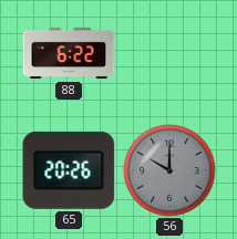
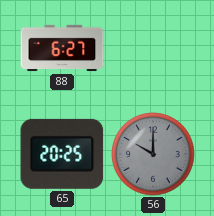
88: 6:22 -> 6:27
65: 20:26 -> 20:25
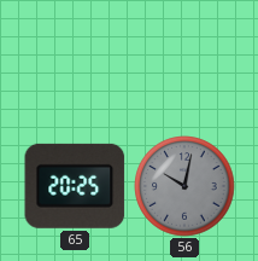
88: 6:27 -> none
56: 10:00 -> 10:02
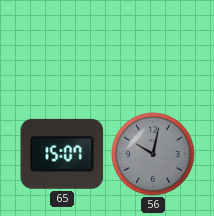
65: 20:25 -> 15:07
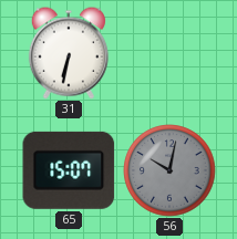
31: none -> 6:32
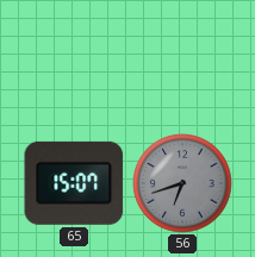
31: 6:32 -> none
56: 10:02 -> 6:42
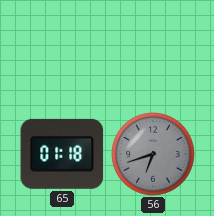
65: 15:07 -> 01:18
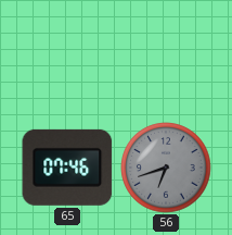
65: 01:18 -> 07:46
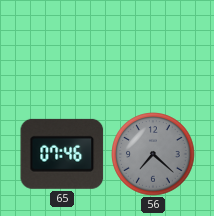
56: 6:42 -> 7:22
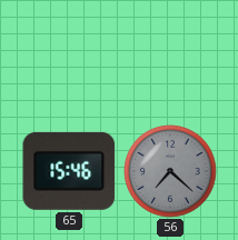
65: 07:46 -> 15:46
